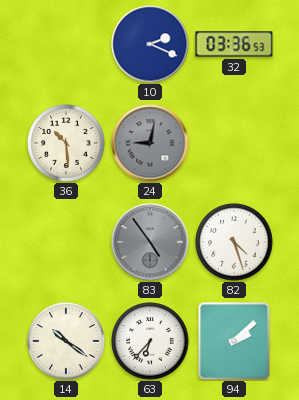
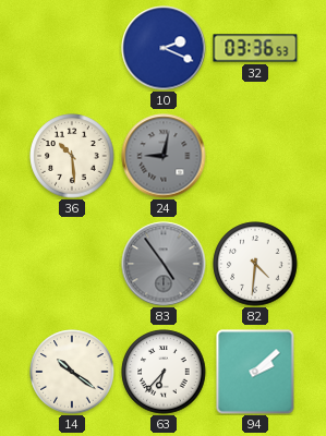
82: 4:27 -> 4:31
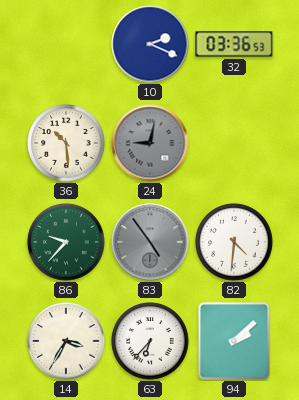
86: none -> 9:37
14: 10:21 -> 3:35
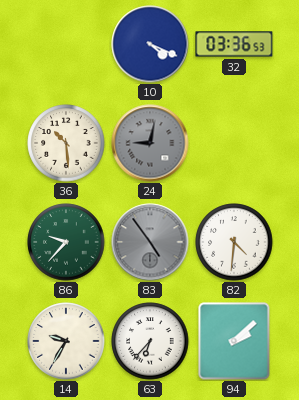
10: 2:19 -> 4:19
14: 3:35 -> 9:35
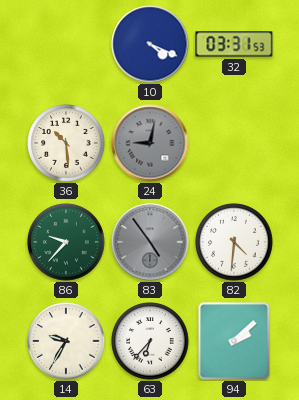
32: 03:36 -> 03:31
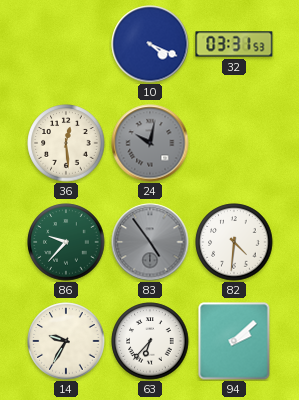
36: 10:29 -> 12:29
24: 9:02 -> 10:02
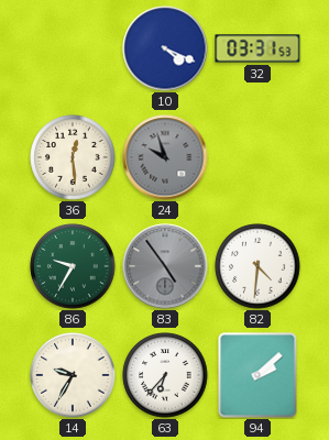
24: 10:02 -> 9:57
86: 9:37 -> 9:35
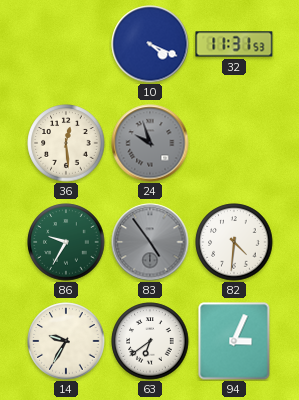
32: 03:31 -> 11:31
63: 6:37 -> 6:39
94: 2:08 -> 3:04
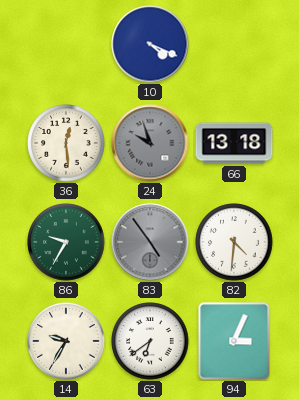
32: 11:31 -> none
66: none -> 13:18
